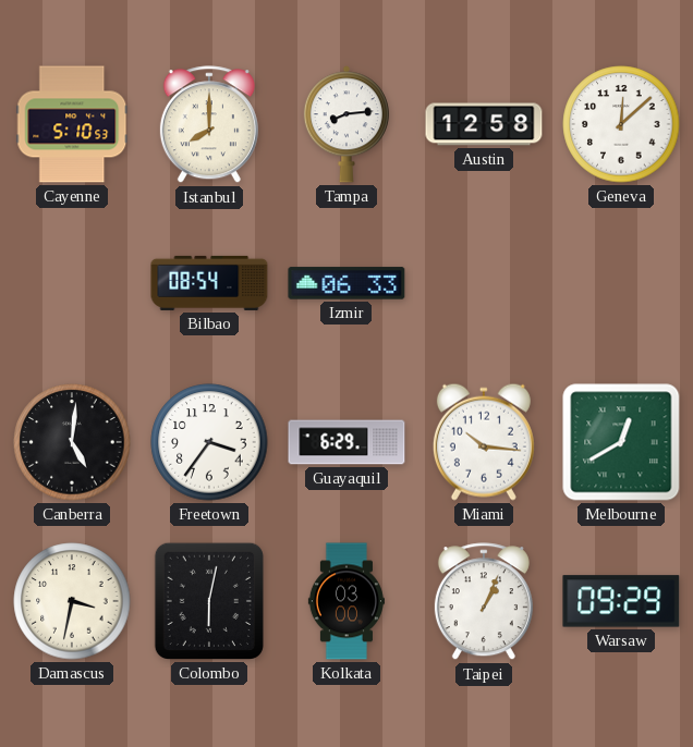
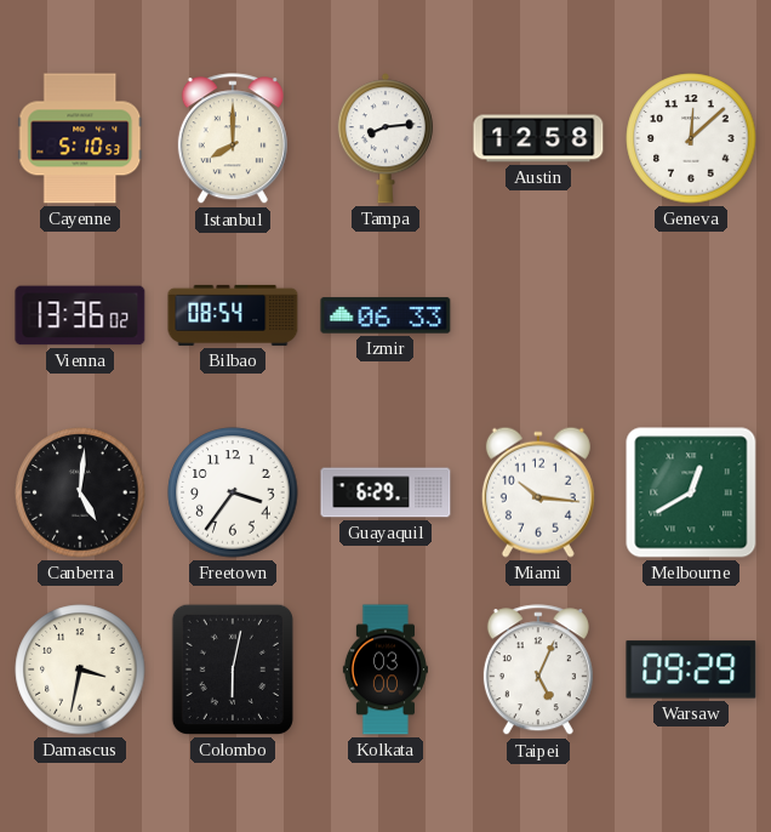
Vienna: none -> 13:36
Taipei: 1:04 -> 5:04
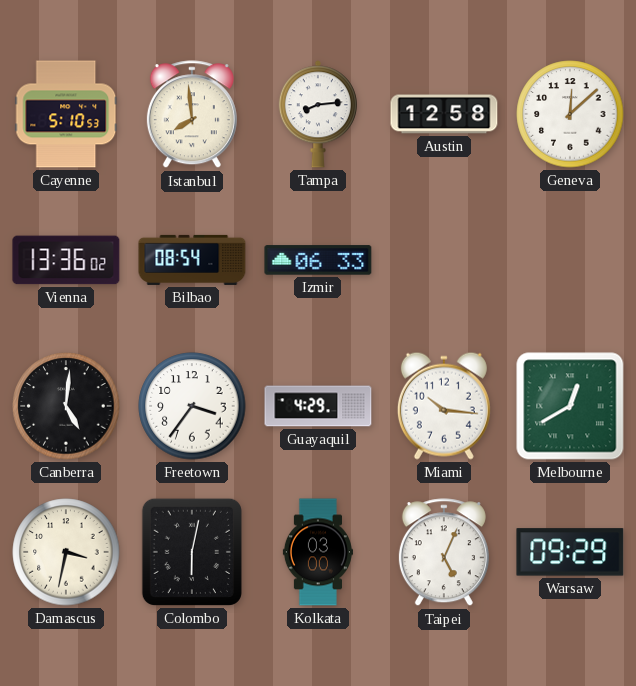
Istanbul: 8:00 -> 7:59
Guayaquil: 6:29 -> 4:29
